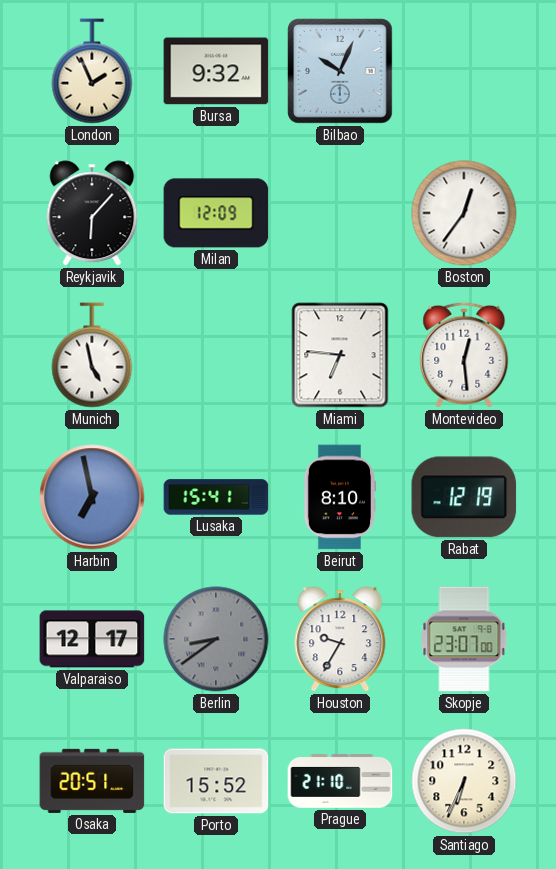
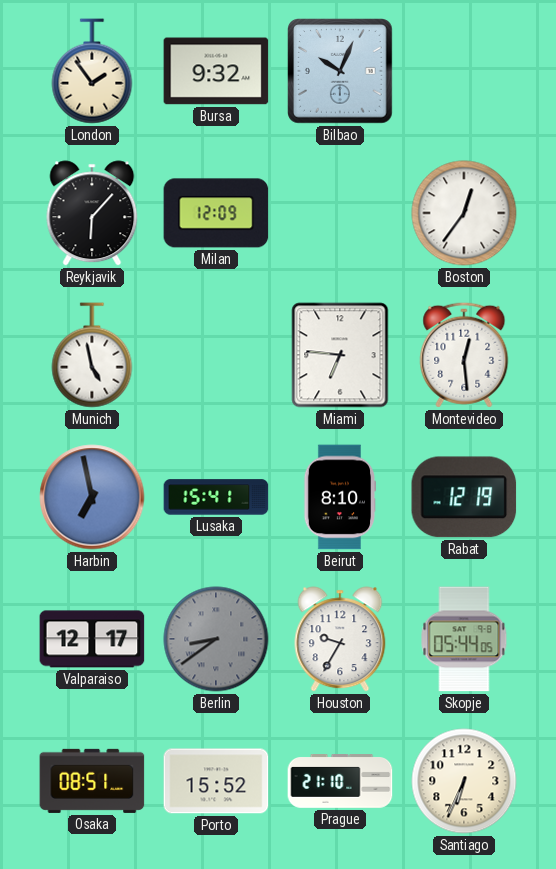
London: 1:56 -> 1:54
Skopje: 23:07 -> 05:44
Osaka: 20:51 -> 08:51
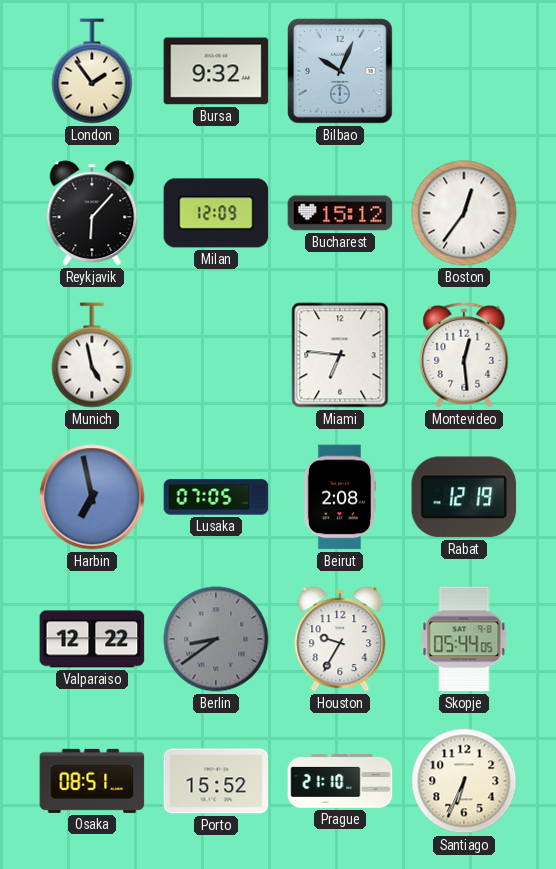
Bucharest: none -> 15:12
Lusaka: 15:41 -> 07:05
Beirut: 8:10 -> 2:08
Valparaiso: 12:17 -> 12:22
